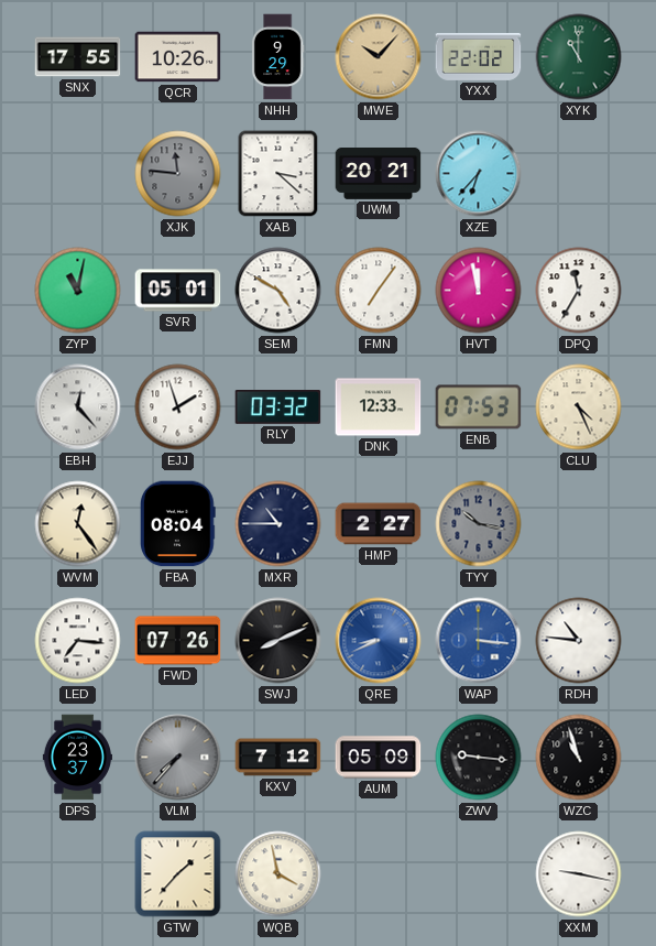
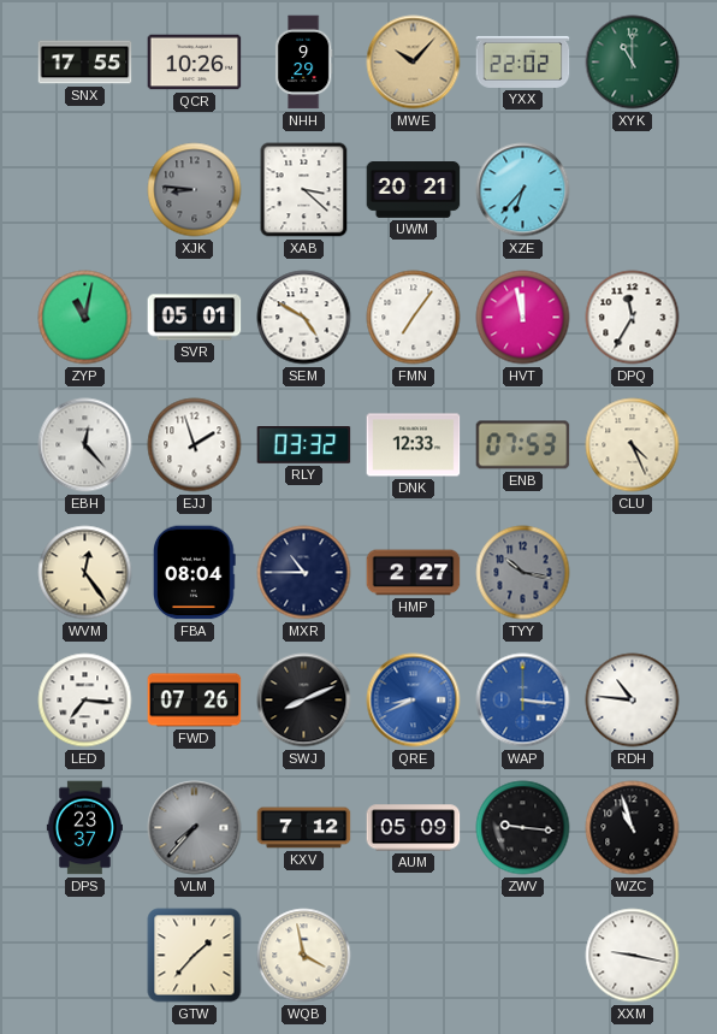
XJK: 11:46 -> 8:46
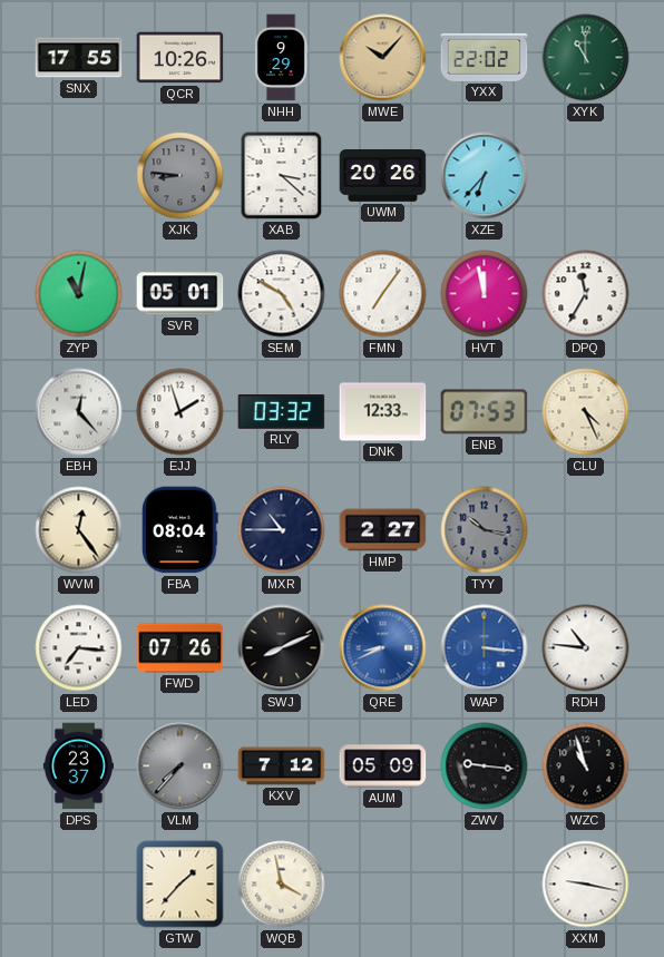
UWM: 20:21 -> 20:26
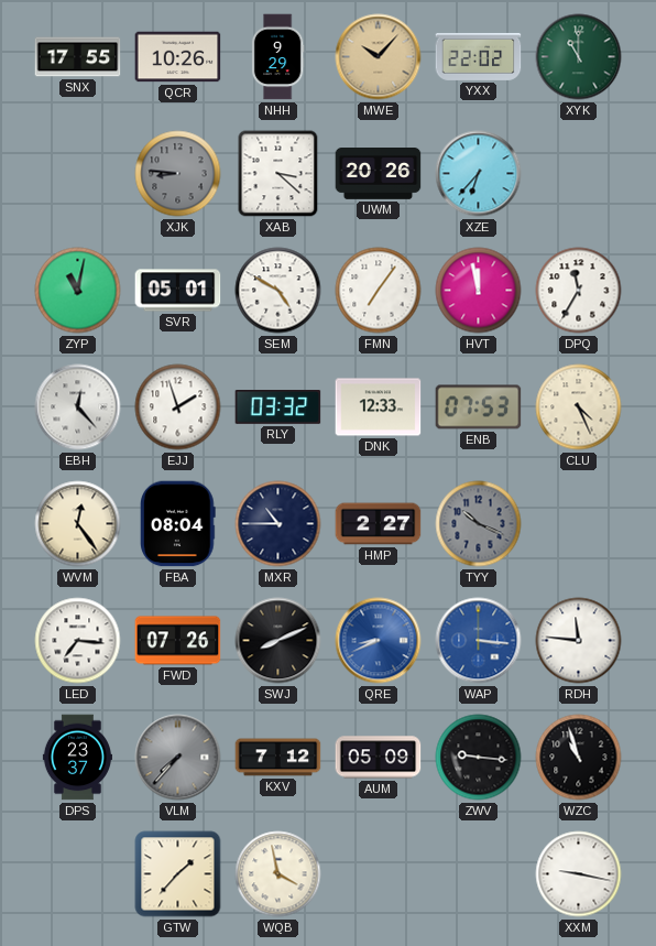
TYY: 10:17 -> 10:19
RDH: 10:46 -> 11:46
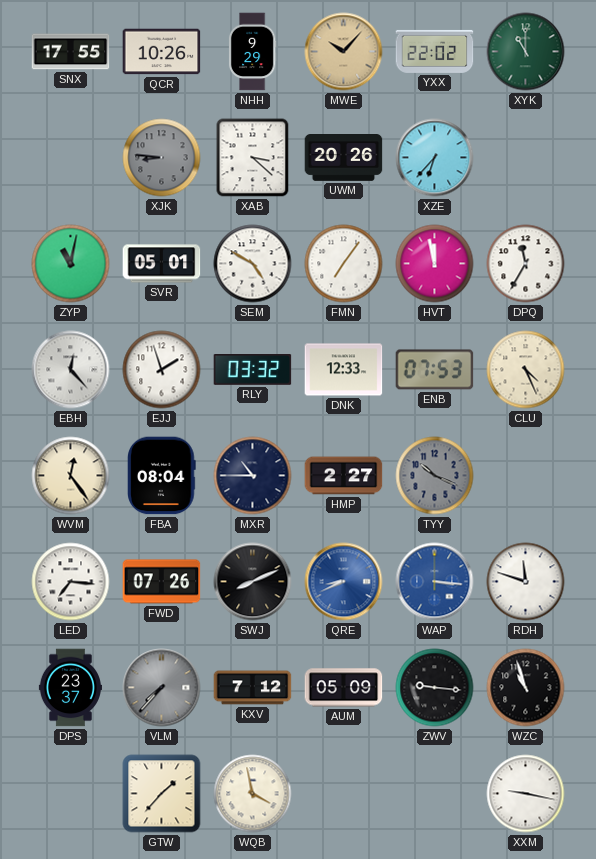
RDH: 11:46 -> 11:48
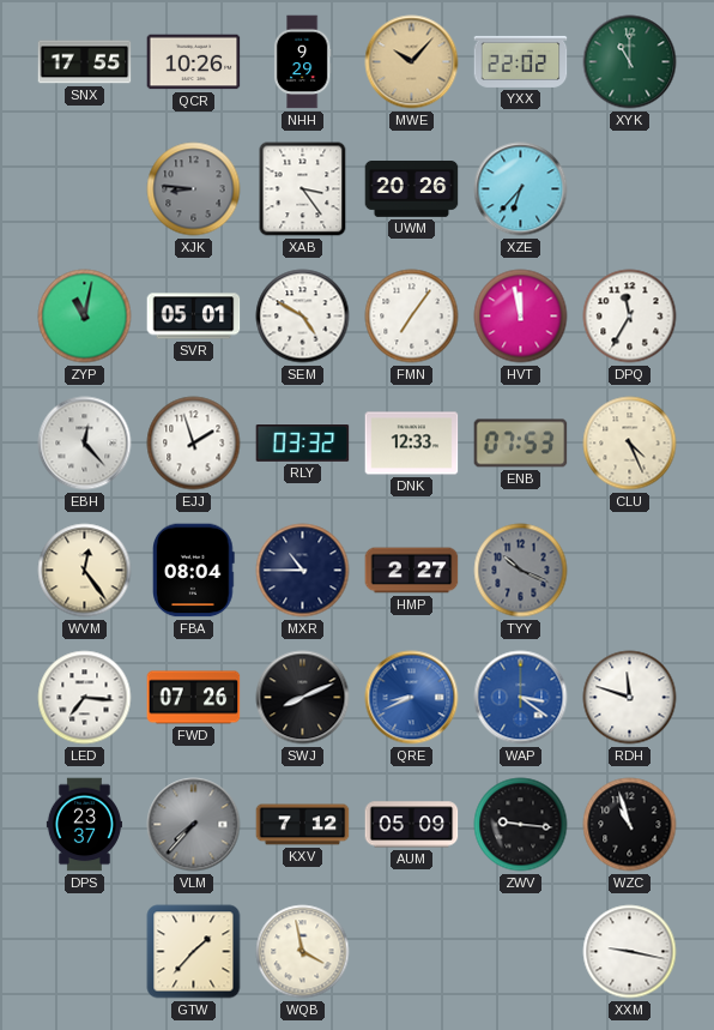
XAB: 3:22 -> 3:24
WAP: 3:16 -> 3:21
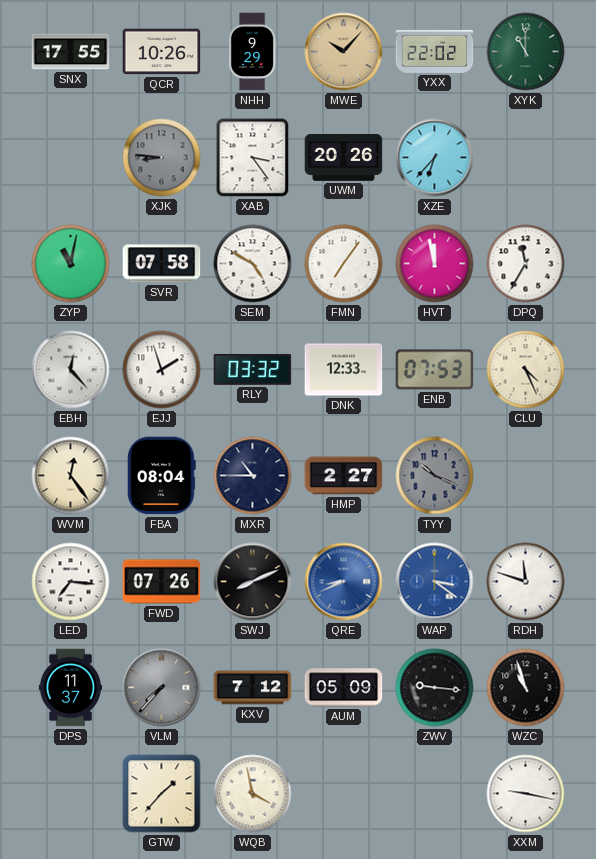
SVR: 05:01 -> 07:58
DPS: 23:37 -> 11:37
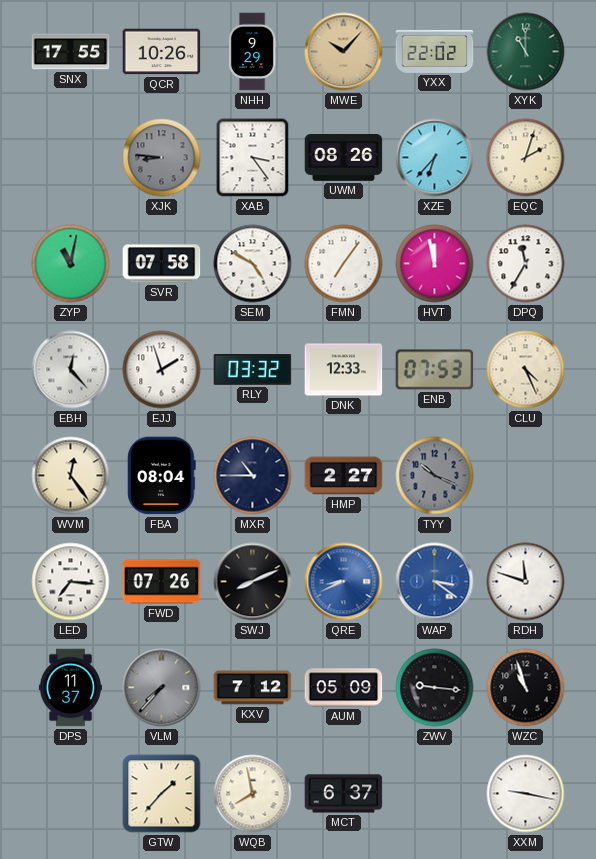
UWM: 20:26 -> 08:26
EQC: none -> 2:03
WQB: 3:58 -> 7:58
MCT: none -> 6:37
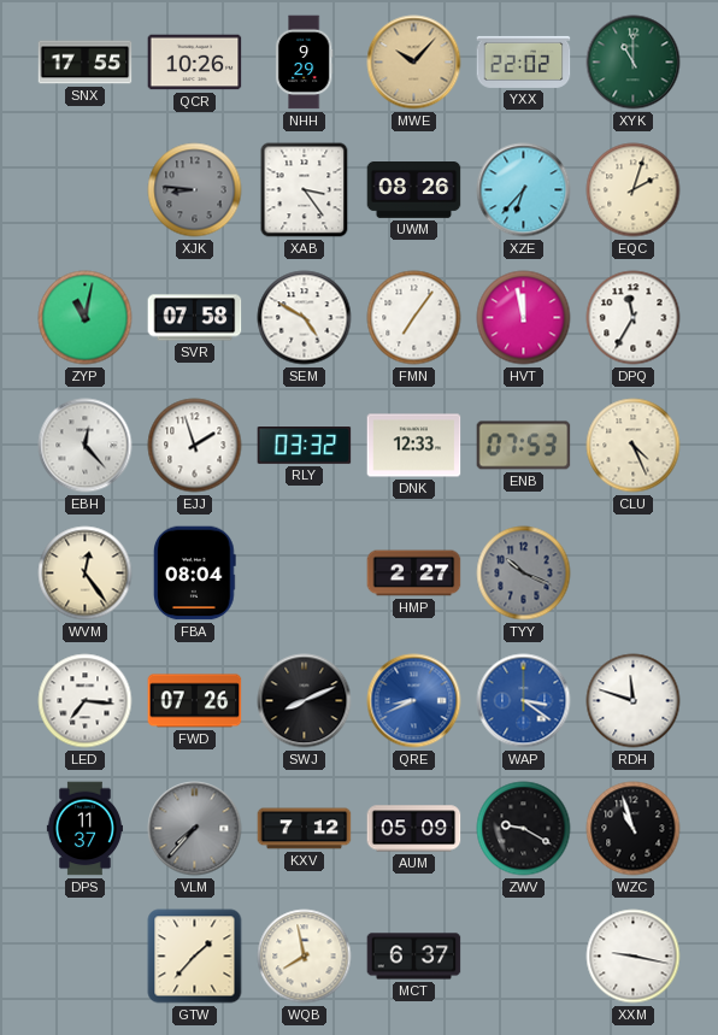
MXR: 10:45 -> none
ZWV: 9:16 -> 9:20
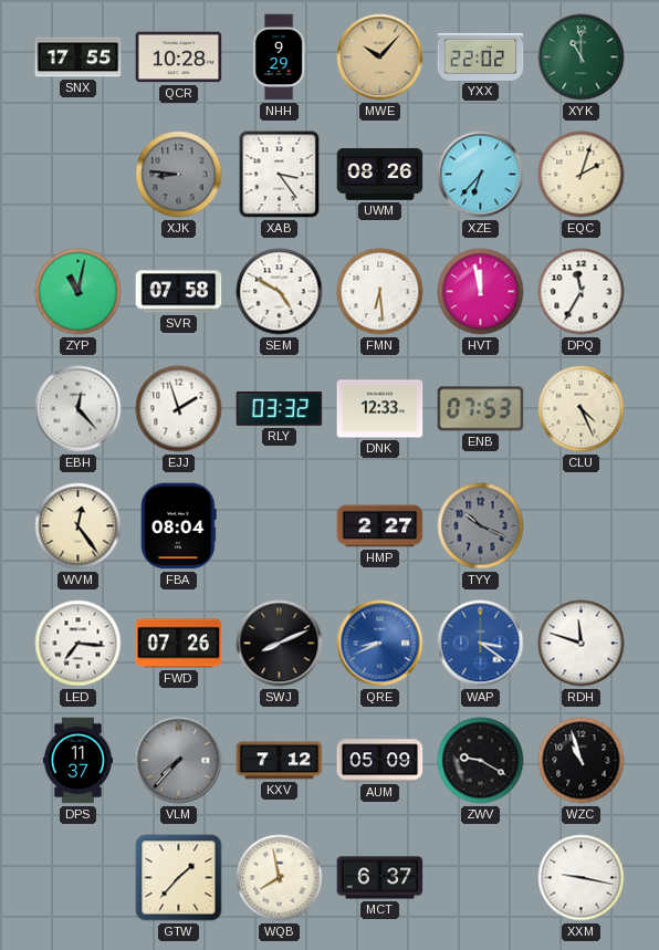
QCR: 10:26 -> 10:28
FMN: 7:06 -> 6:29
